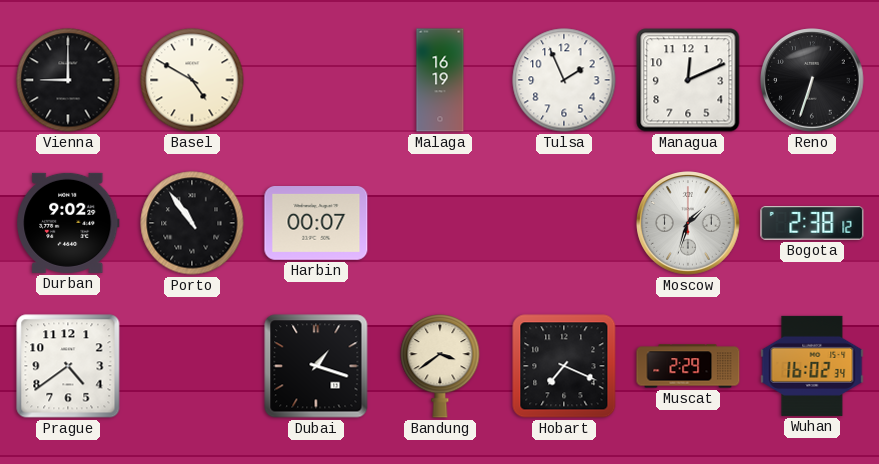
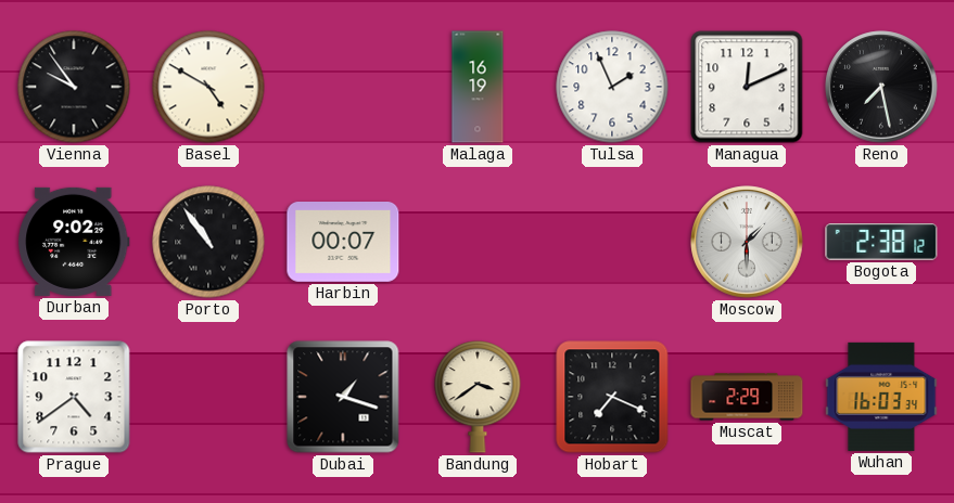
Vienna: 9:00 -> 9:54
Reno: 6:33 -> 7:28
Moscow: 1:33 -> 1:30
Wuhan: 16:02 -> 16:03
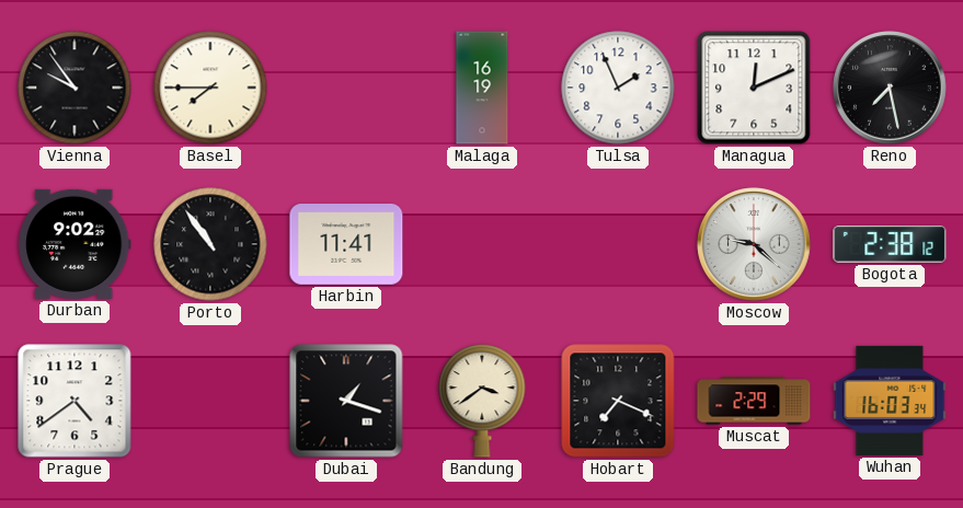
Basel: 4:50 -> 7:45
Harbin: 00:07 -> 11:41
Moscow: 1:30 -> 9:22
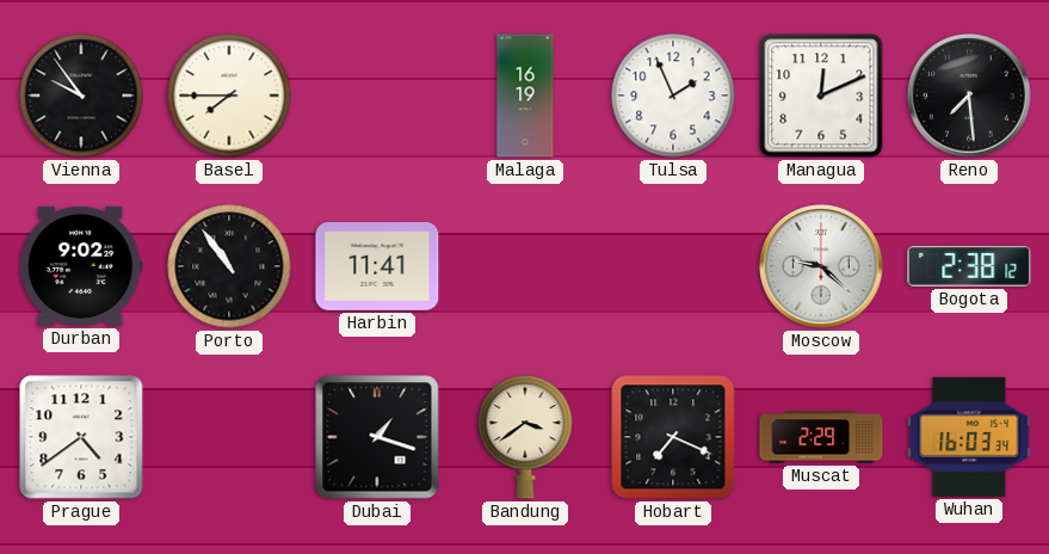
Reno: 7:28 -> 7:29
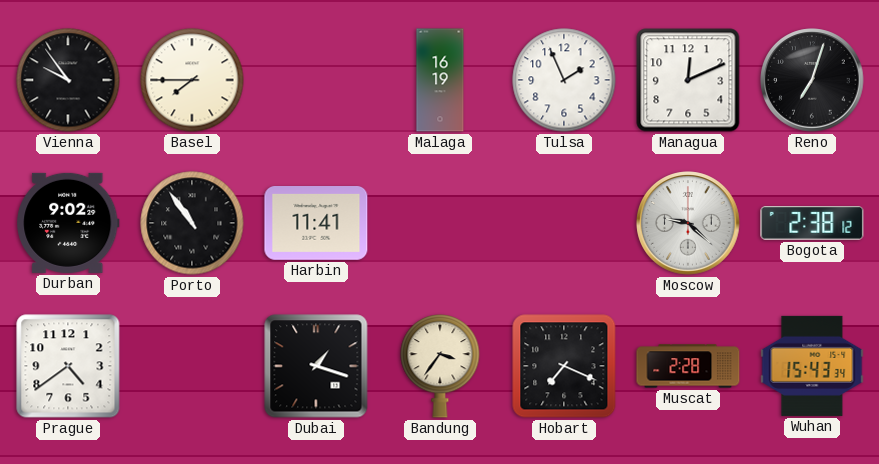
Reno: 7:29 -> 7:03
Bandung: 3:39 -> 3:36
Muscat: 2:29 -> 2:28
Wuhan: 16:03 -> 15:43
